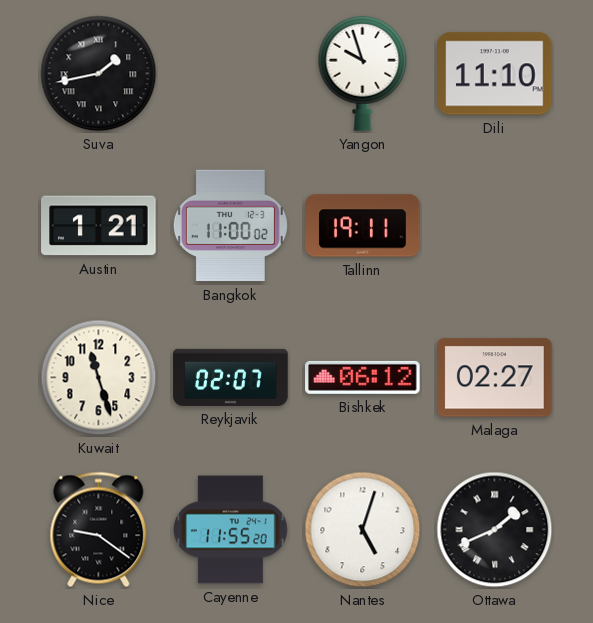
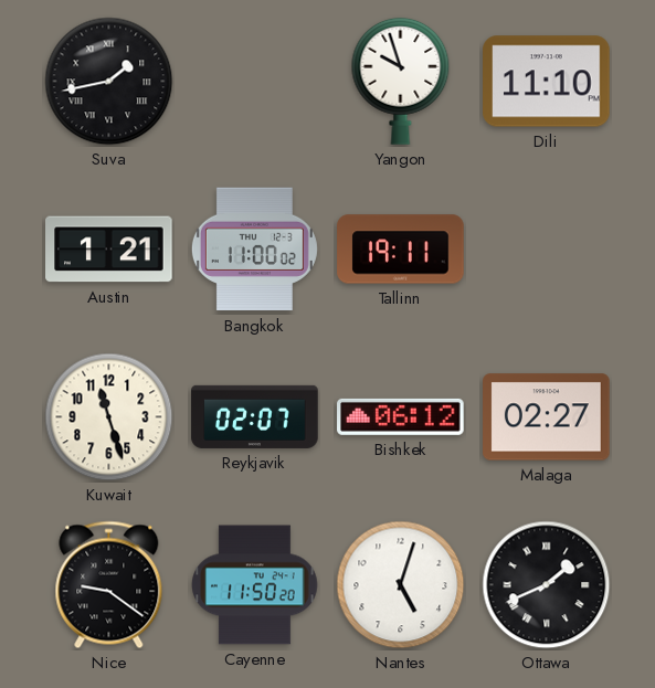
Cayenne: 11:55 -> 11:50
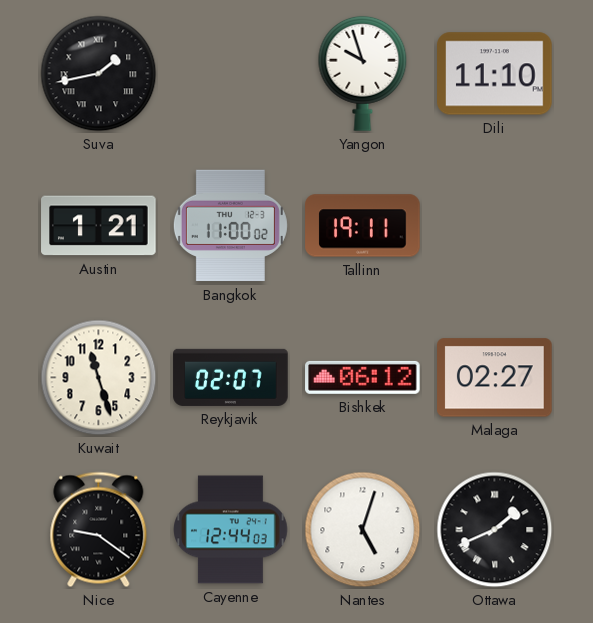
Cayenne: 11:50 -> 12:44
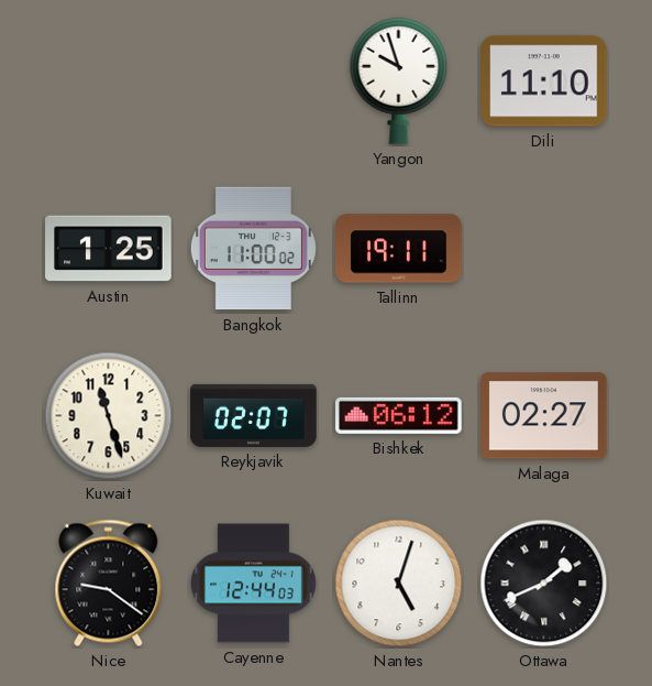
Suva: 1:43 -> none
Austin: 1:21 -> 1:25
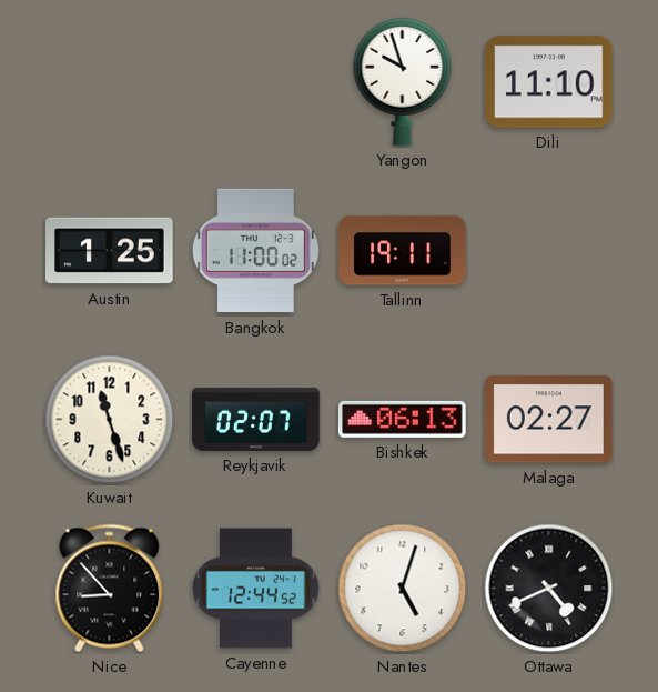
Bishkek: 06:12 -> 06:13
Nice: 9:21 -> 8:53
Cayenne: 12:44:03 -> 12:44:52
Ottawa: 1:41 -> 4:41
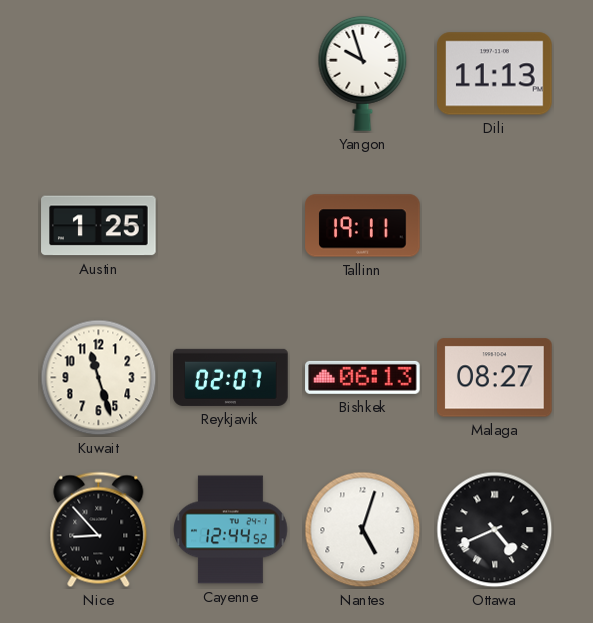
Dili: 11:10 -> 11:13
Bangkok: 11:00 -> none
Malaga: 02:27 -> 08:27
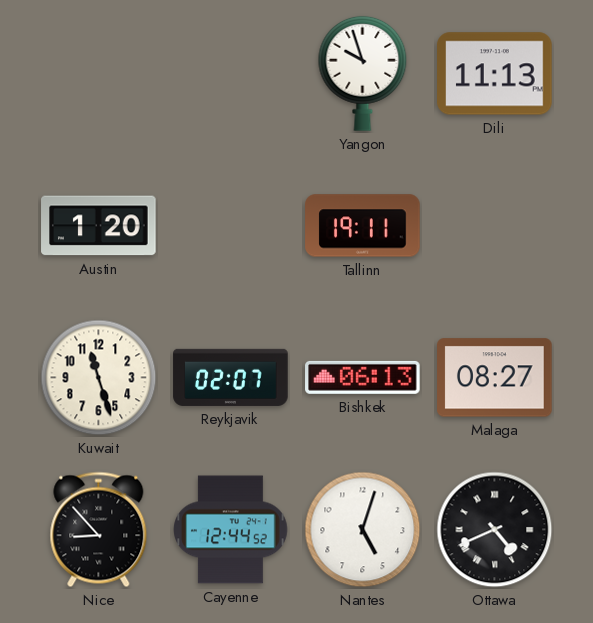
Austin: 1:25 -> 1:20
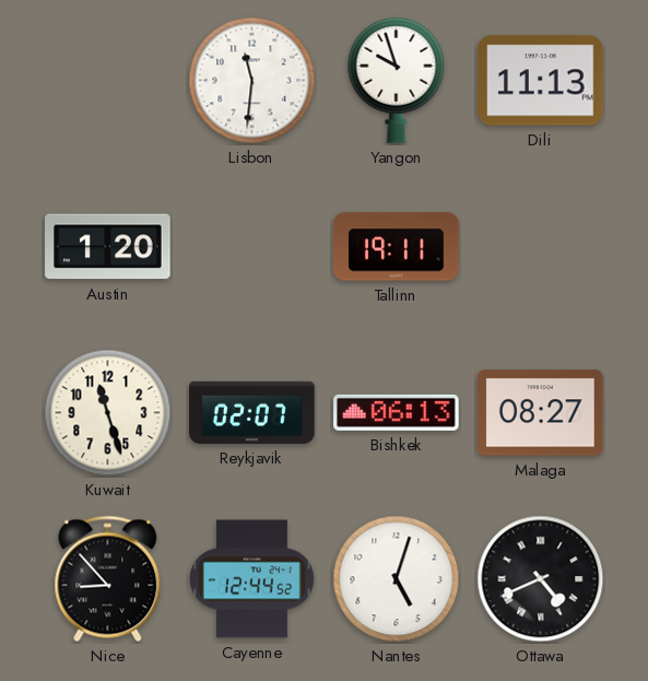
Lisbon: none -> 11:31
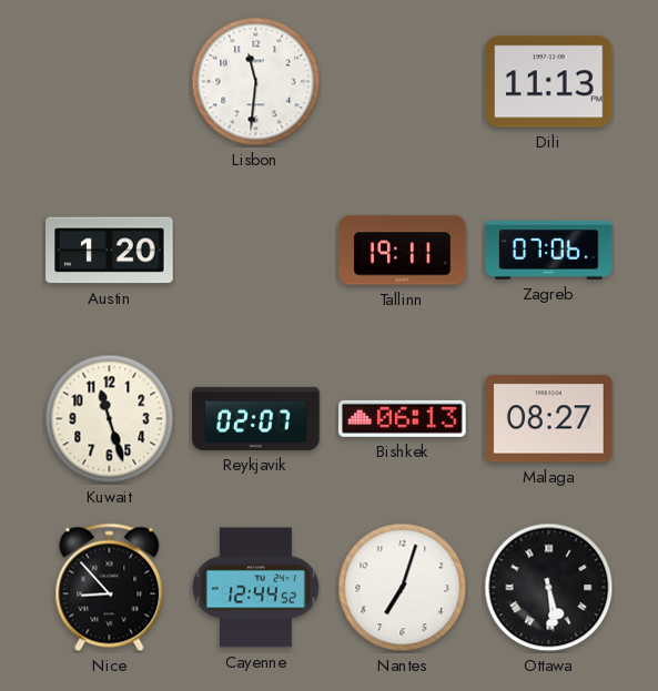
Yangon: 9:57 -> none
Zagreb: none -> 07:06
Nantes: 5:03 -> 7:03
Ottawa: 4:41 -> 5:29
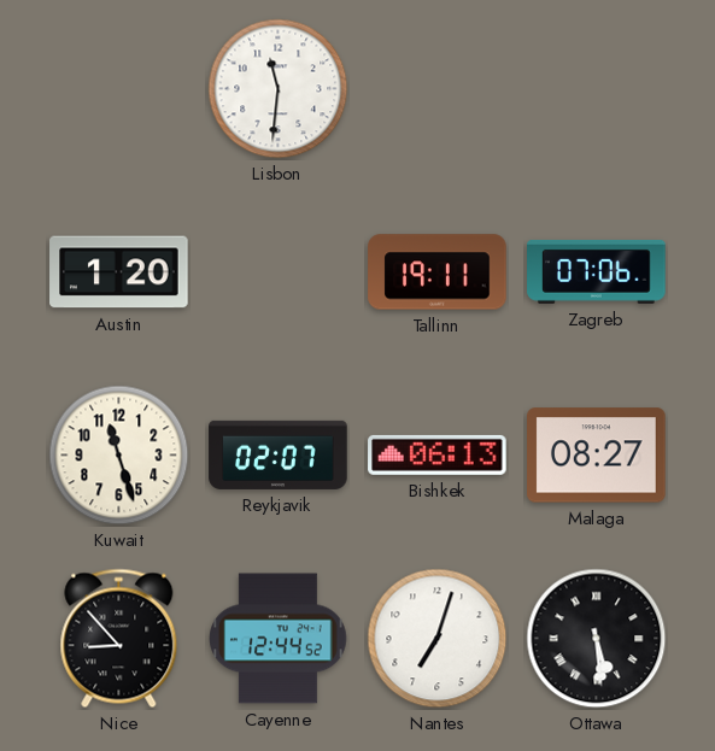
Dili: 11:13 -> none
